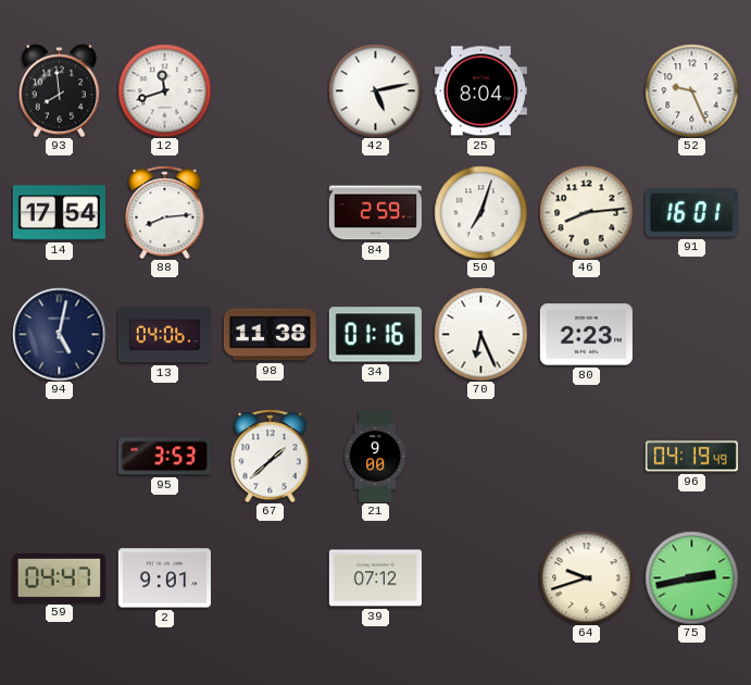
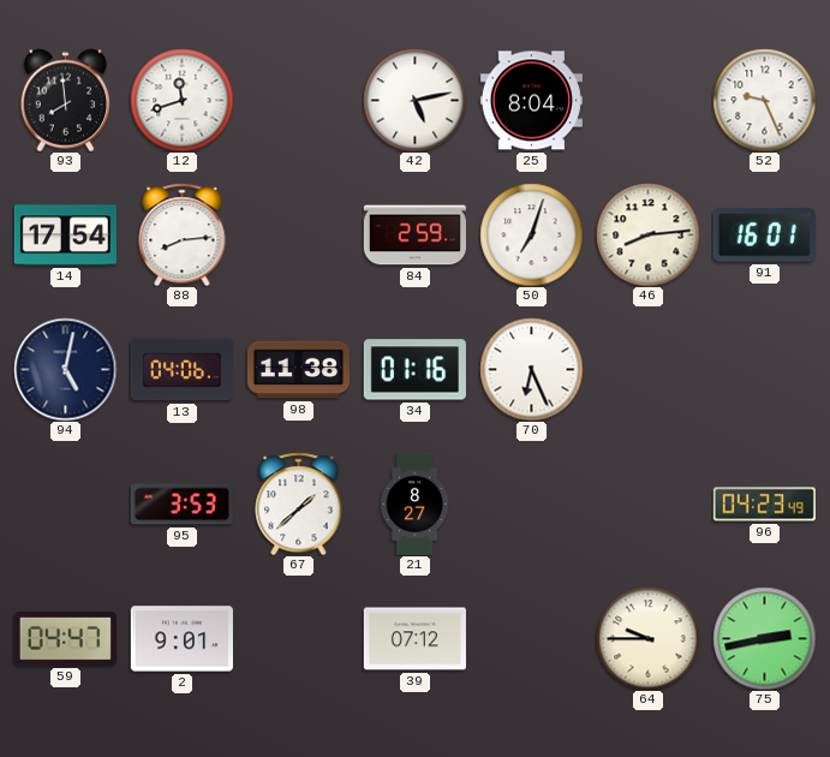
80: 2:23 -> none
21: 9:00 -> 8:27
96: 04:19 -> 04:23
64: 9:42 -> 9:45
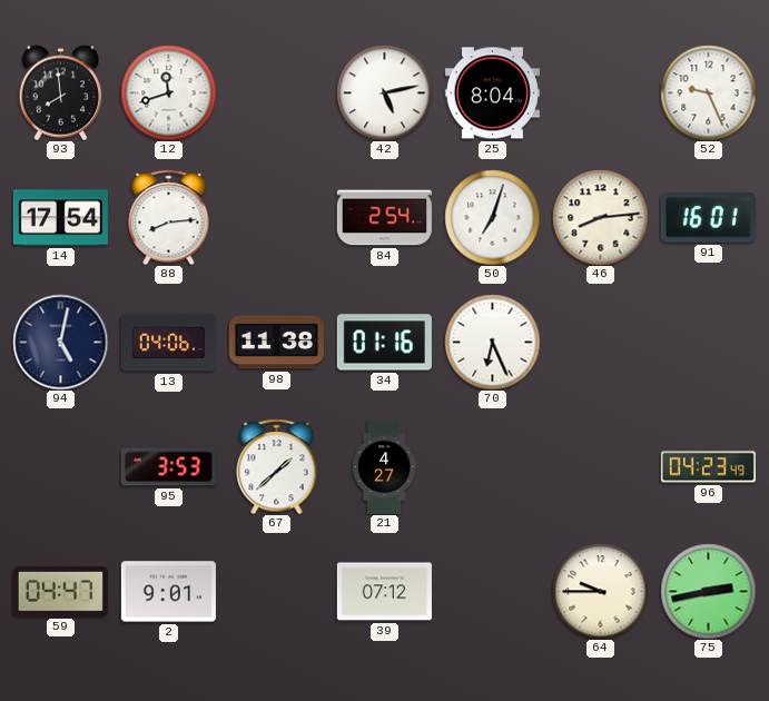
84: 2:59 -> 2:54
21: 8:27 -> 4:27
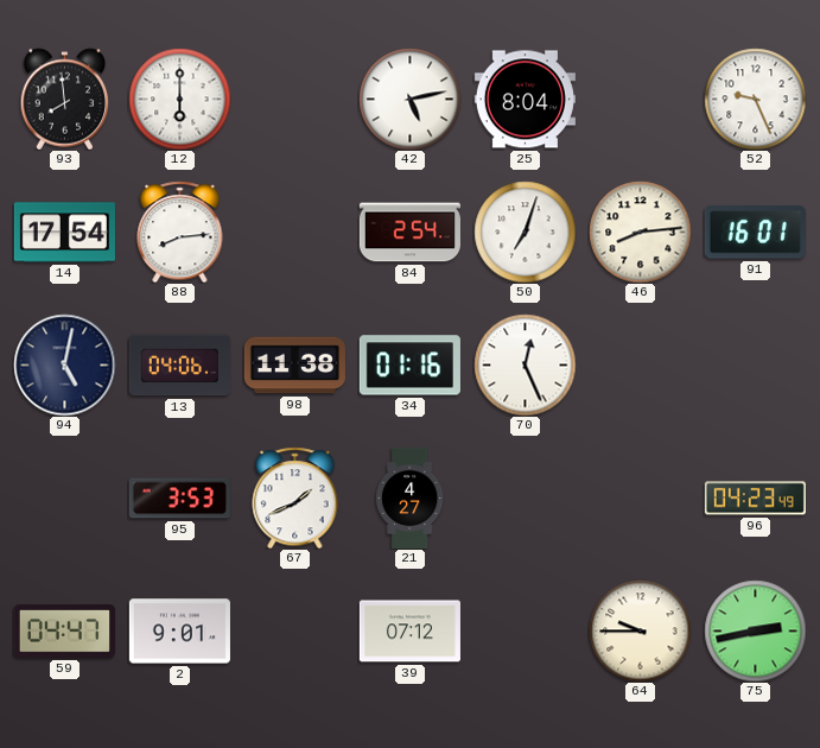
12: 11:42 -> 6:00
70: 6:26 -> 12:26
67: 1:38 -> 1:41
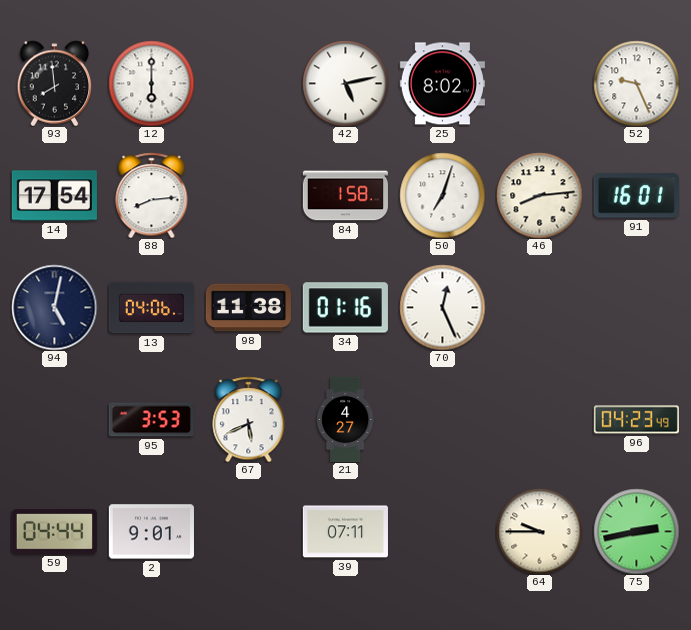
25: 8:04 -> 8:02
84: 2:54 -> 1:58
67: 1:41 -> 5:41
59: 04:47 -> 04:44
39: 07:12 -> 07:11
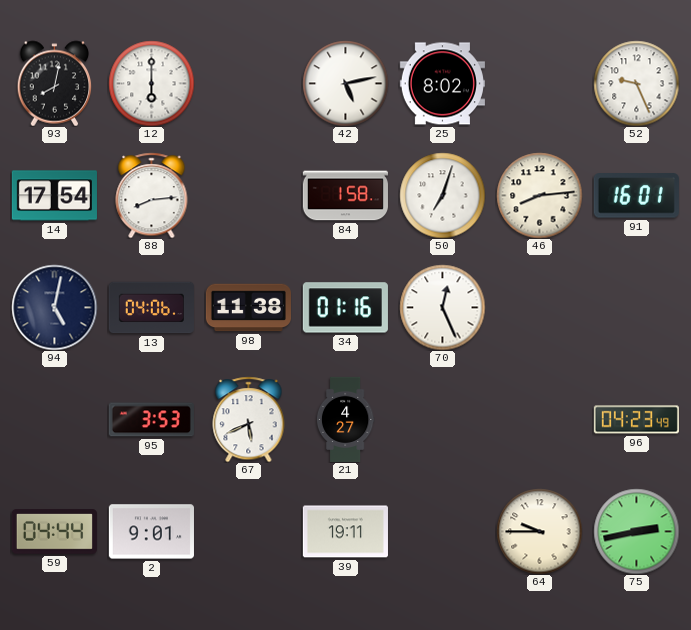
93: 7:59 -> 8:02
39: 07:11 -> 19:11
